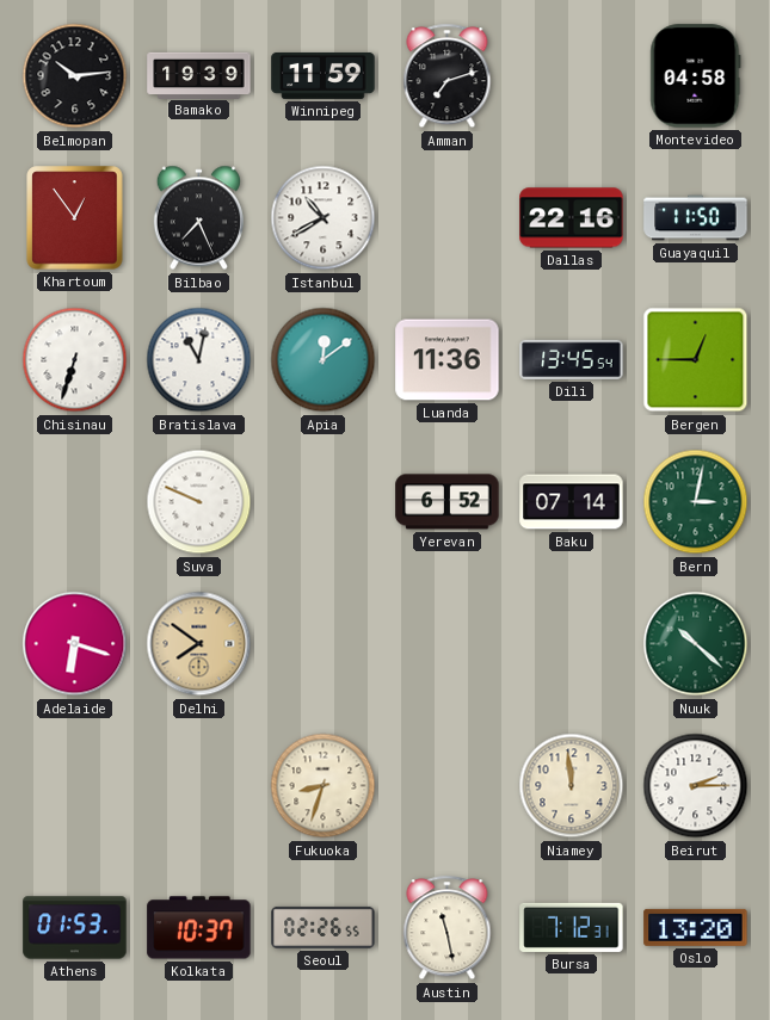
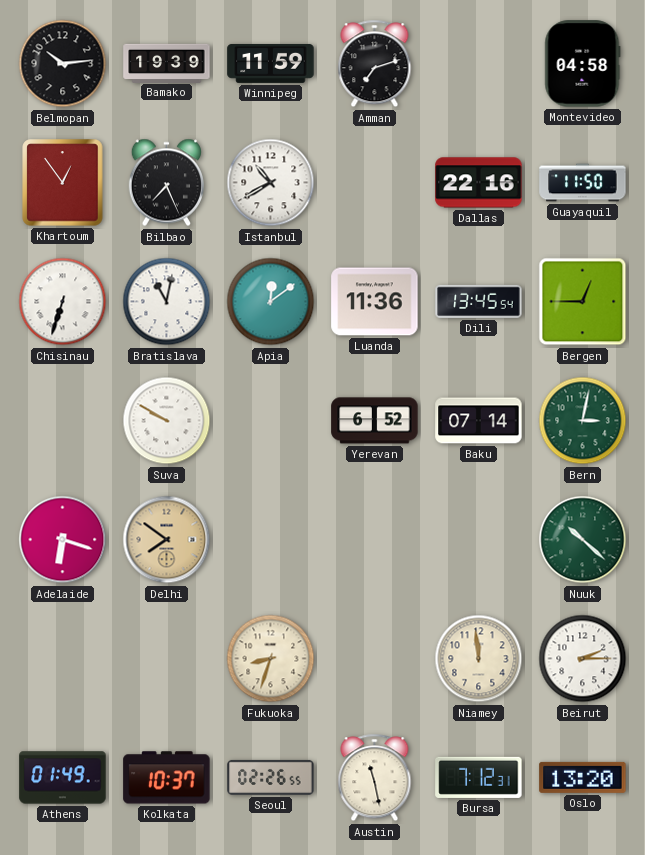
Suva: 9:49 -> 9:50
Athens: 01:53 -> 01:49
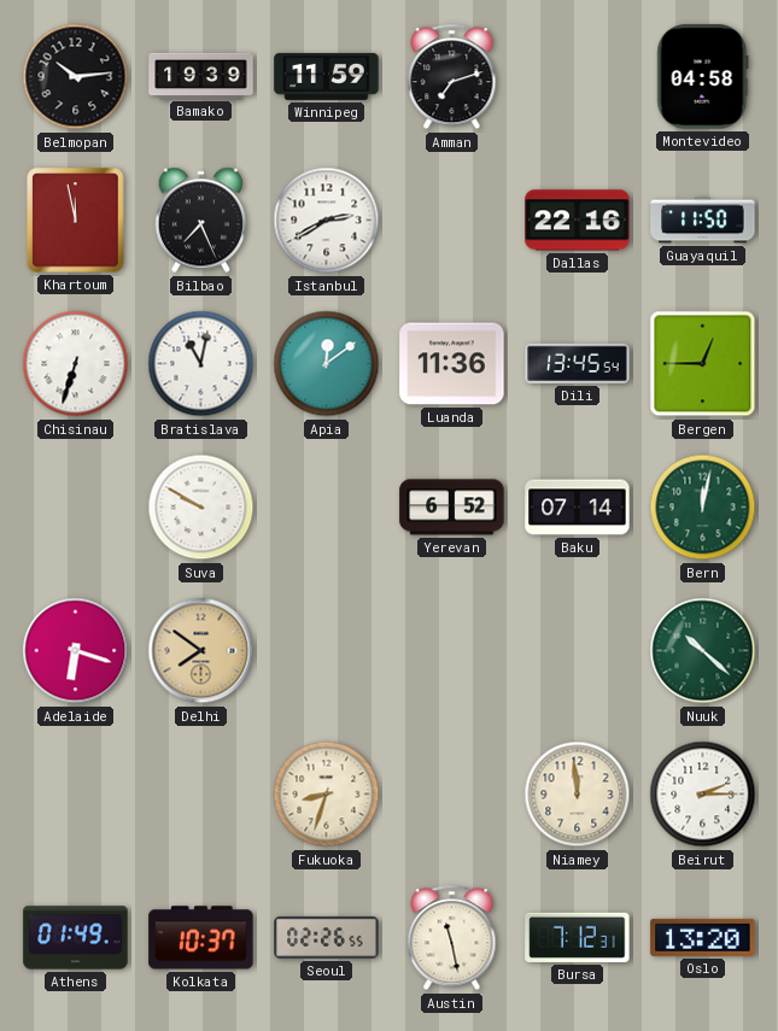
Khartoum: 12:54 -> 11:58
Istanbul: 10:40 -> 2:40
Bern: 3:02 -> 12:02
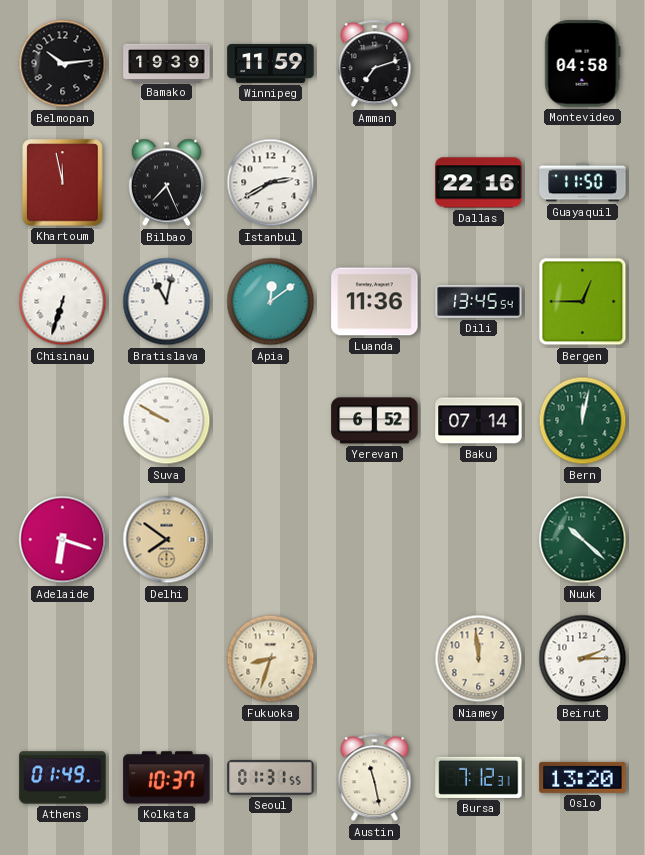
Seoul: 02:26 -> 01:31
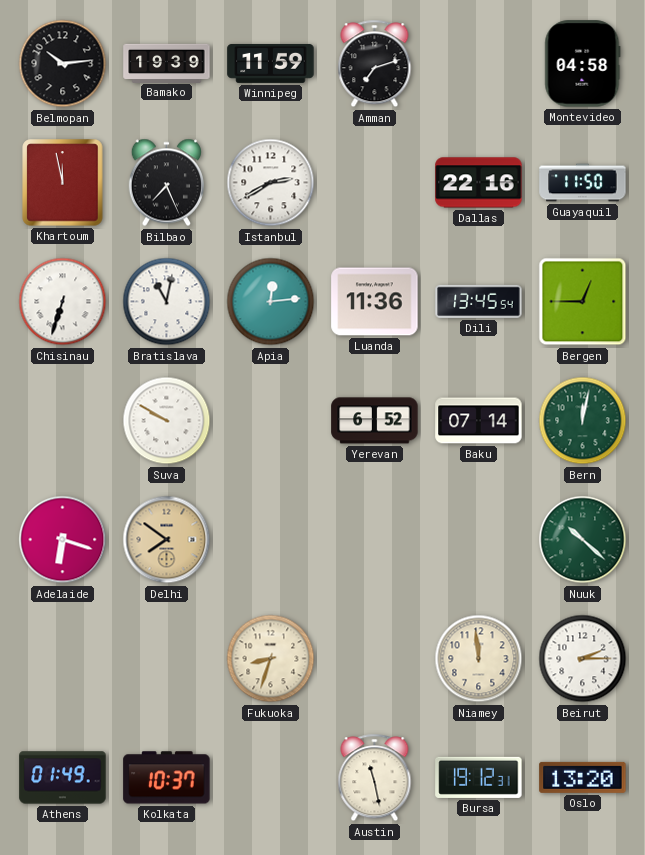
Apia: 12:09 -> 12:14
Seoul: 01:31 -> none
Bursa: 7:12 -> 19:12
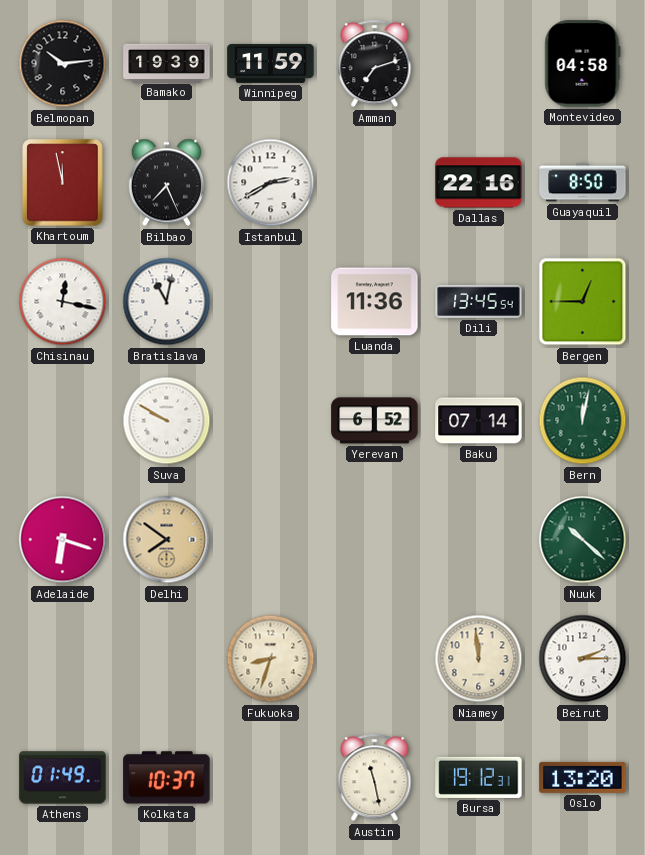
Guayaquil: 11:50 -> 8:50
Chisinau: 6:33 -> 12:17
Apia: 12:14 -> none
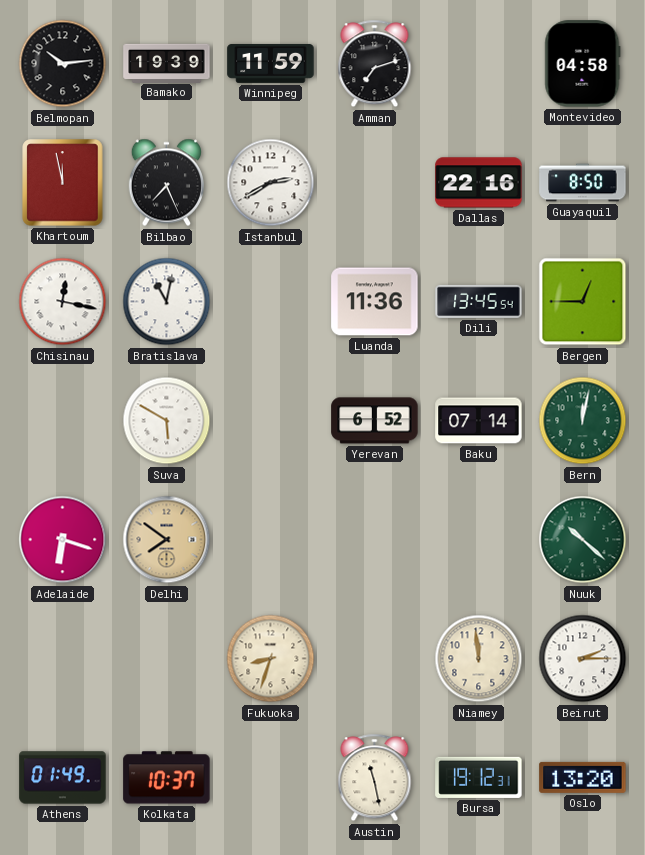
Suva: 9:50 -> 5:50
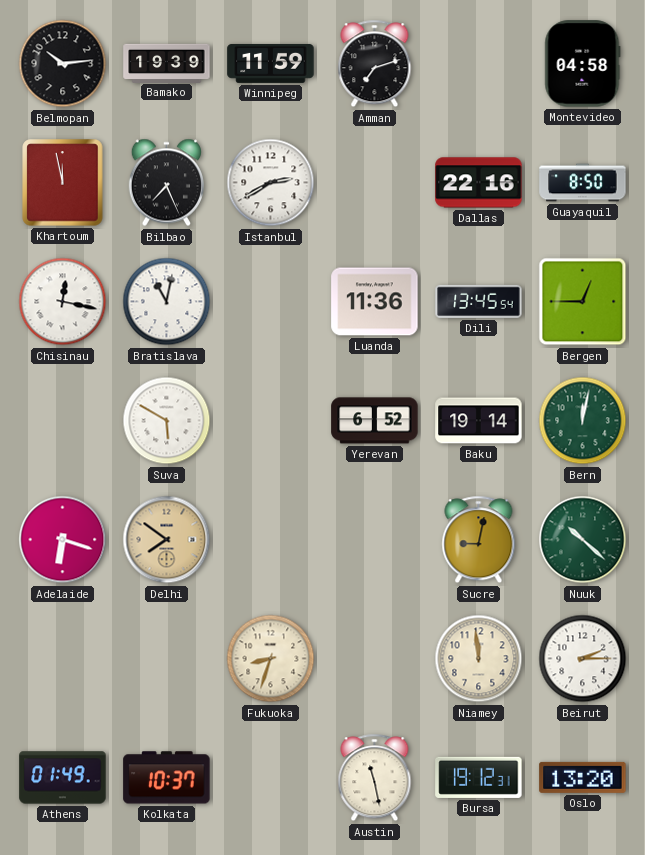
Baku: 07:14 -> 19:14
Sucre: none -> 9:02
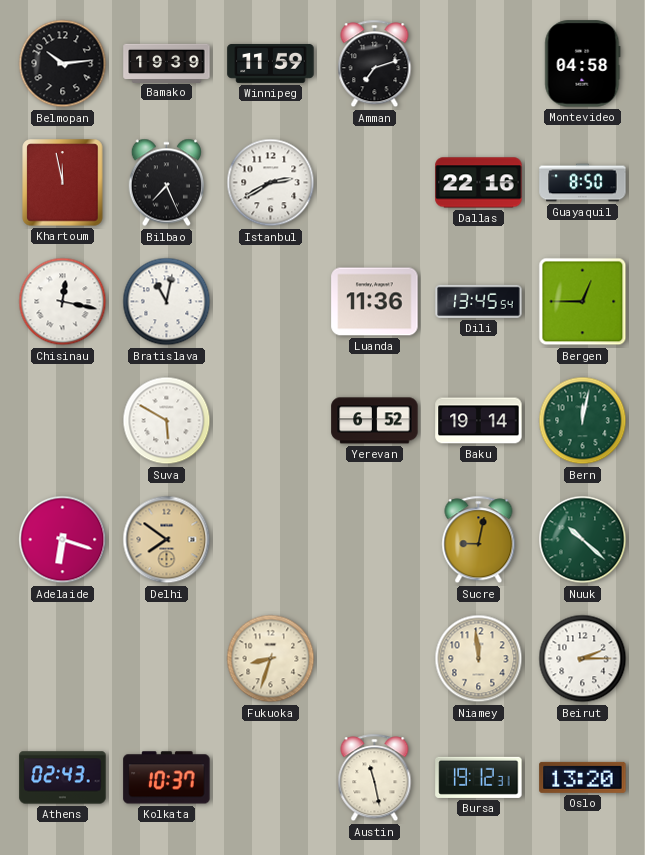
Athens: 01:49 -> 02:43
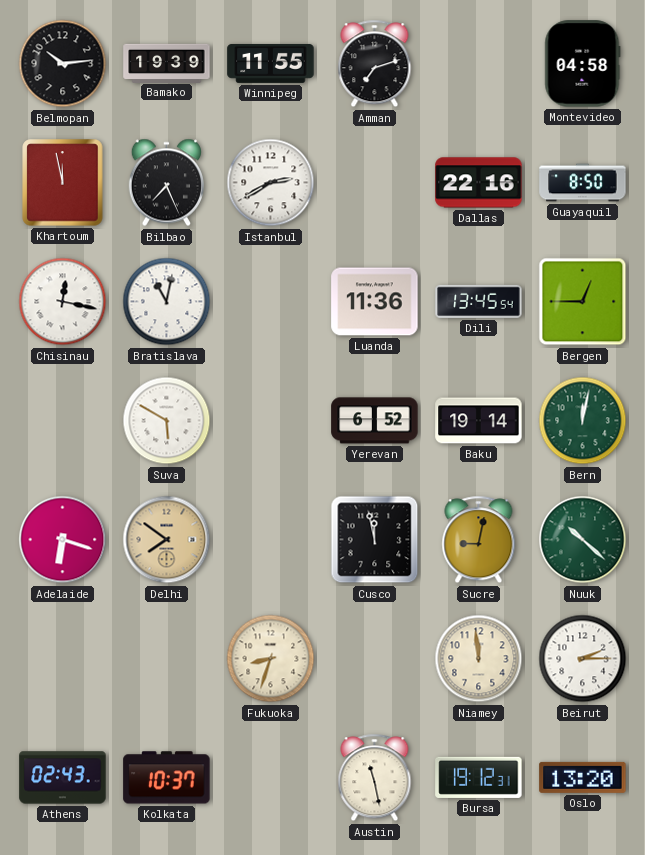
Winnipeg: 11:59 -> 11:55
Cusco: none -> 11:58
